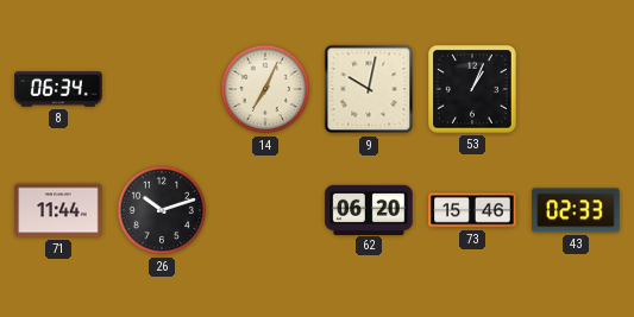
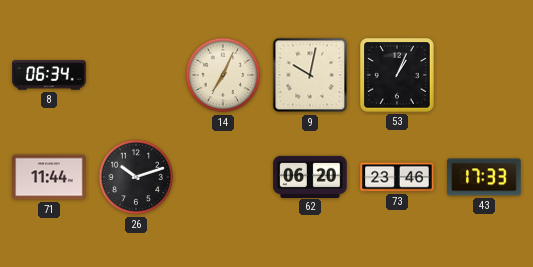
73: 15:46 -> 23:46
43: 02:33 -> 17:33
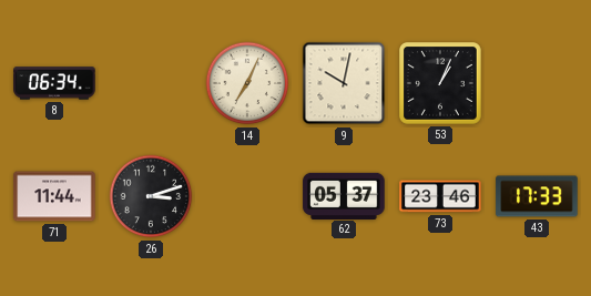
26: 10:12 -> 3:12
62: 06:20 -> 05:37
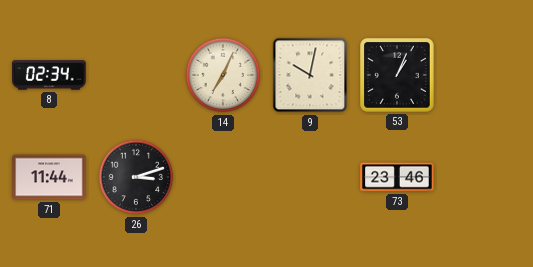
8: 06:34 -> 02:34
62: 05:37 -> none
43: 17:33 -> none
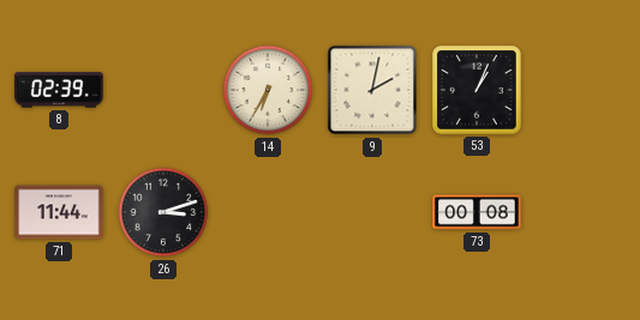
8: 02:34 -> 02:39
14: 7:04 -> 6:35
9: 10:02 -> 2:02
73: 23:46 -> 00:08
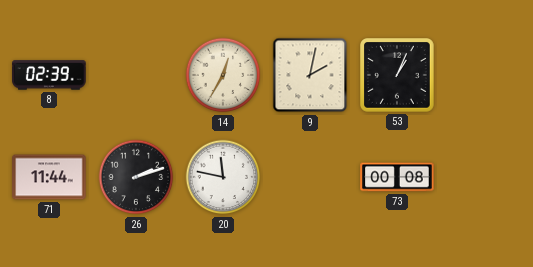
14: 6:35 -> 12:35
26: 3:12 -> 2:12
20: none -> 11:47
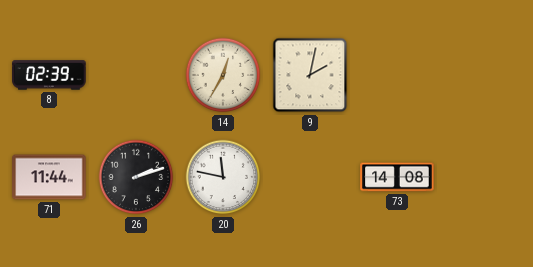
53: 1:04 -> none
73: 00:08 -> 14:08
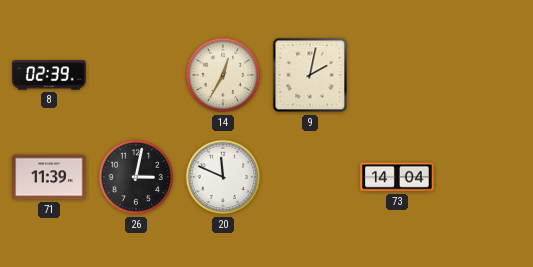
71: 11:44 -> 11:39
26: 2:12 -> 3:02
20: 11:47 -> 11:49
73: 14:08 -> 14:04
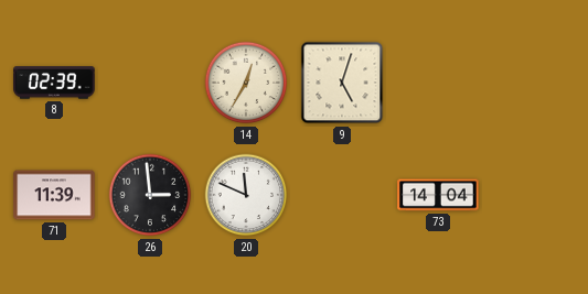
9: 2:02 -> 5:03
26: 3:02 -> 2:59
